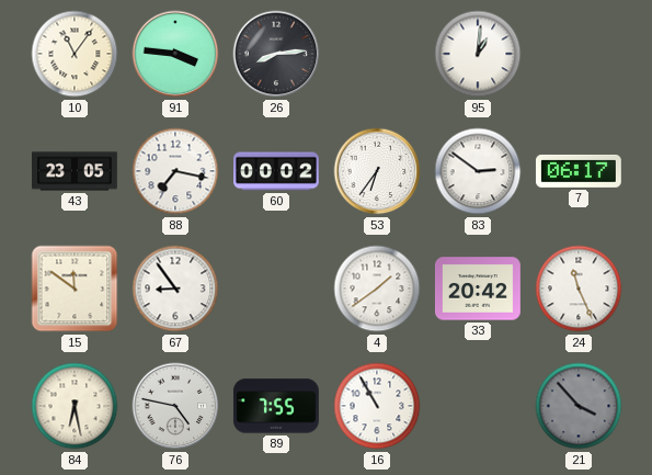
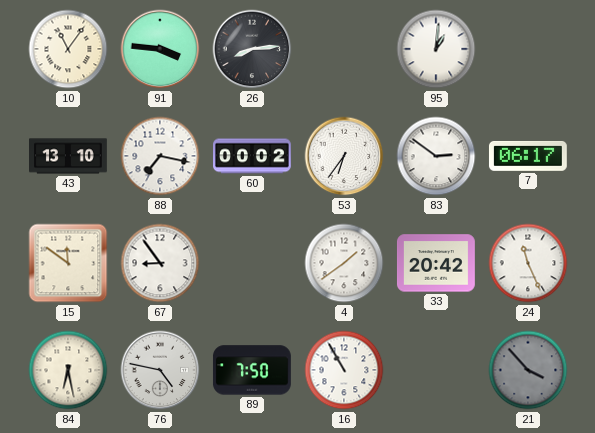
43: 23:05 -> 13:10
89: 7:55 -> 7:50
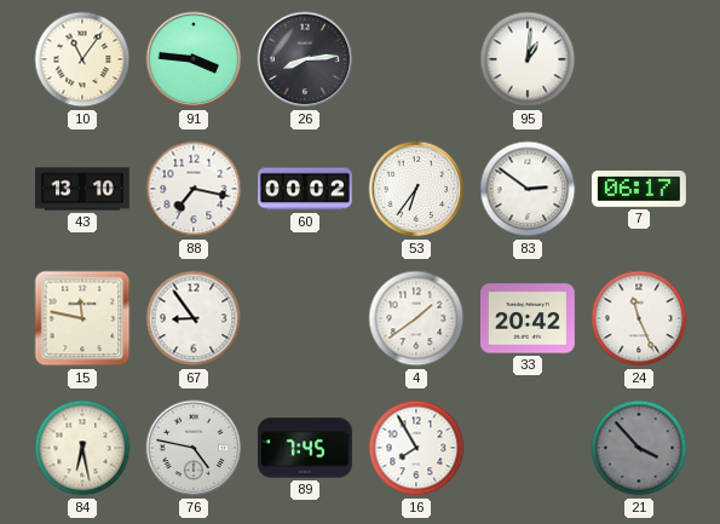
15: 11:51 -> 11:47
89: 7:50 -> 7:45
16: 10:55 -> 7:55
